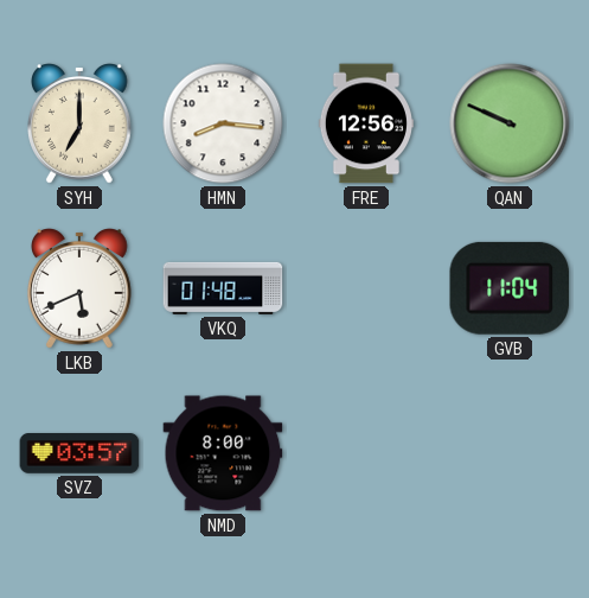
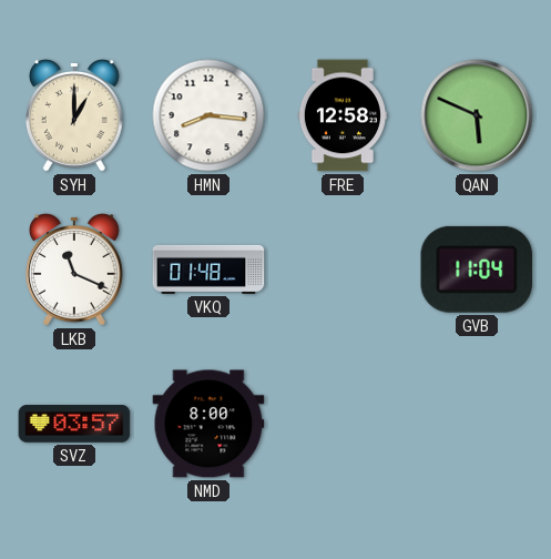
SYH: 7:00 -> 1:00
FRE: 12:56 -> 12:58
QAN: 9:49 -> 5:49
LKB: 5:41 -> 11:19
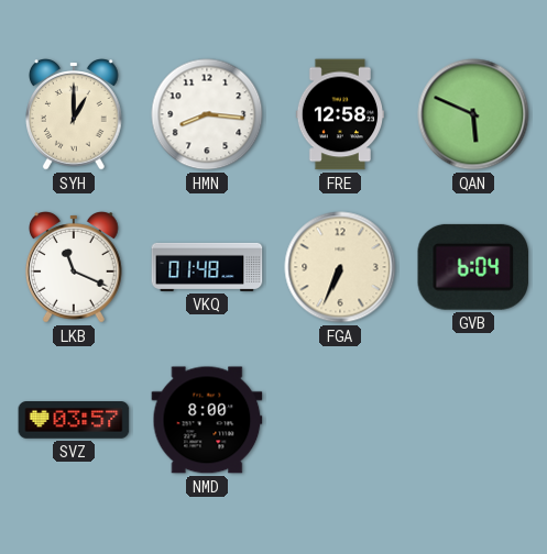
FGA: none -> 6:34
GVB: 11:04 -> 6:04
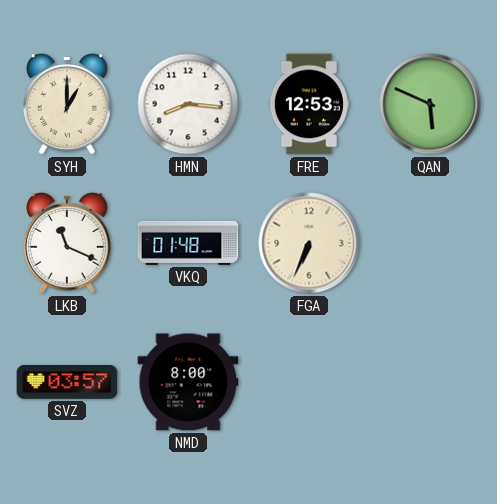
FRE: 12:58 -> 12:53
GVB: 6:04 -> none
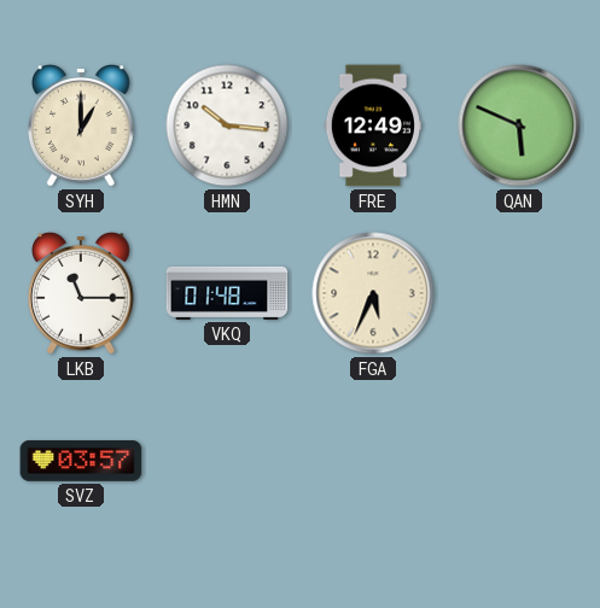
HMN: 8:16 -> 10:16
FRE: 12:53 -> 12:49
LKB: 11:19 -> 11:15
FGA: 6:34 -> 5:34
NMD: 8:00 -> none
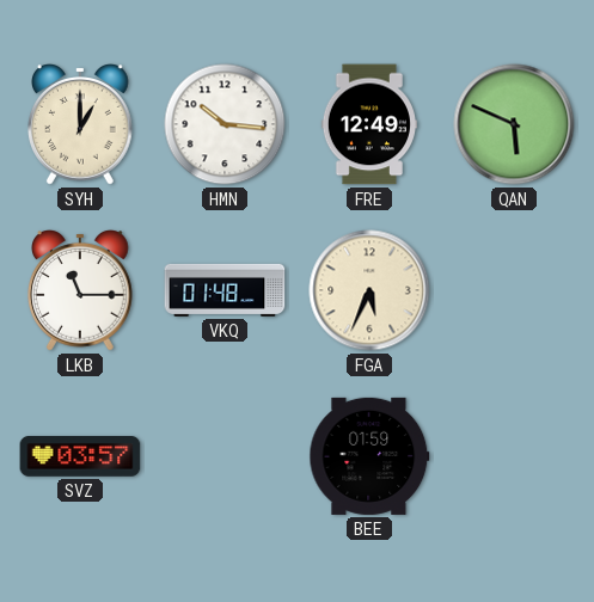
BEE: none -> 01:59
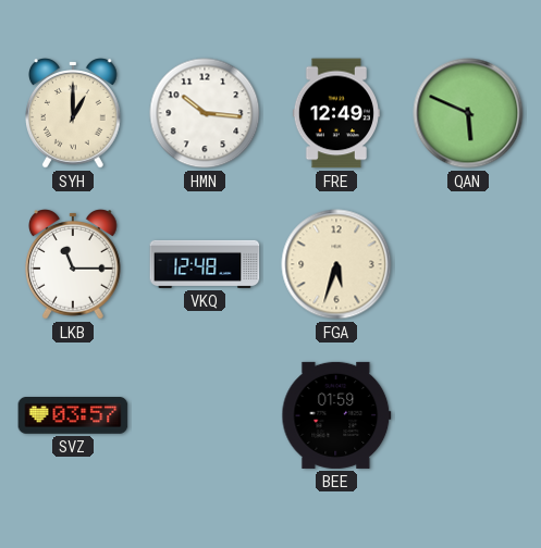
VKQ: 01:48 -> 12:48
FGA: 5:34 -> 5:33
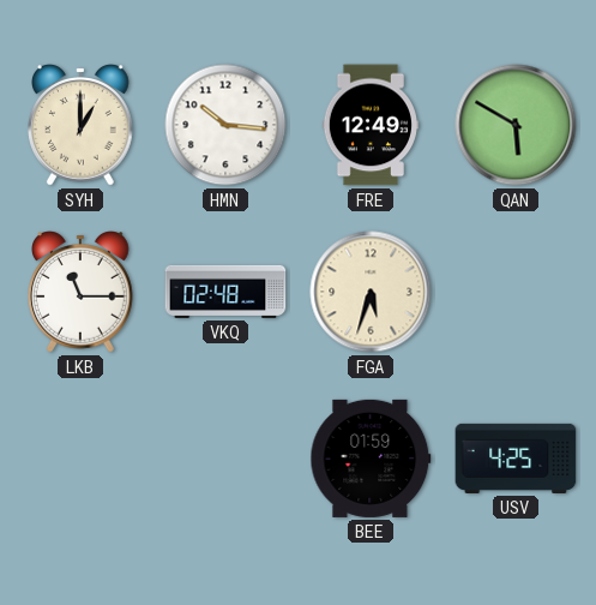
QAN: 5:49 -> 5:50
VKQ: 12:48 -> 02:48
SVZ: 03:57 -> none
USV: none -> 4:25
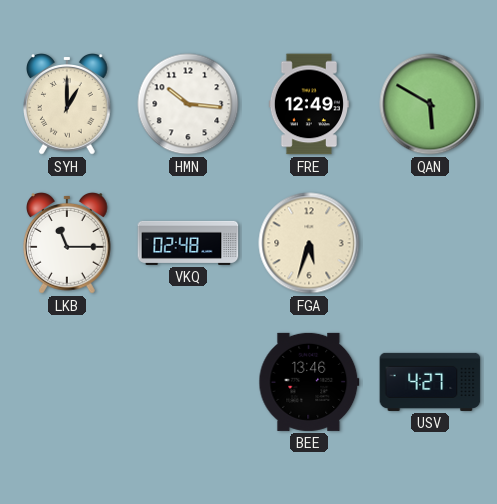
BEE: 01:59 -> 13:46
USV: 4:25 -> 4:27
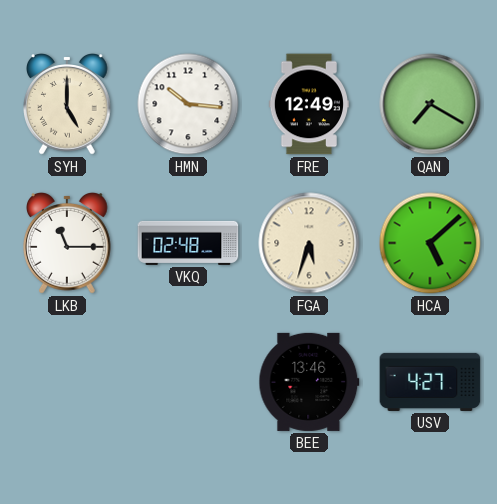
SYH: 1:00 -> 5:00
QAN: 5:50 -> 7:20
HCA: none -> 5:08
